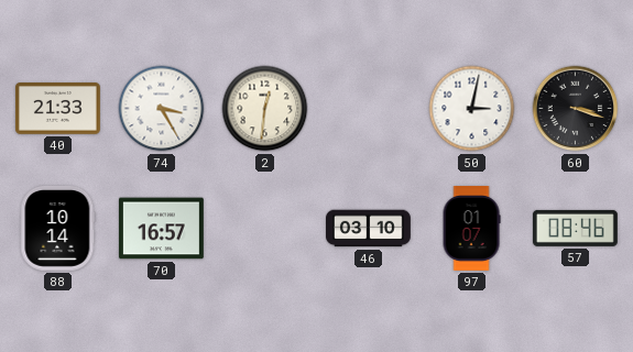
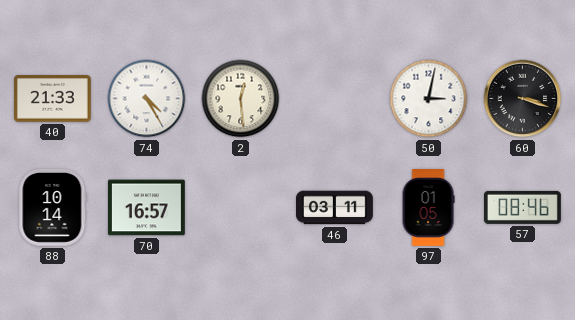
74: 3:25 -> 4:25
2: 12:31 -> 12:29
46: 03:10 -> 03:11
97: 01:07 -> 01:05
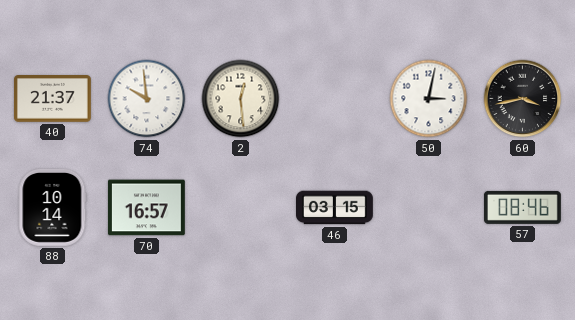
40: 21:33 -> 21:37
74: 4:25 -> 9:59
60: 3:18 -> 3:43
46: 03:11 -> 03:15
97: 01:05 -> none
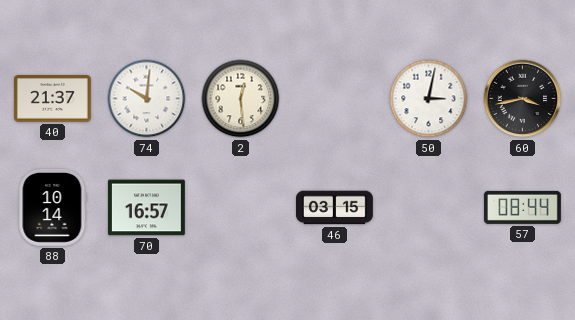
74: 9:59 -> 10:01
57: 08:46 -> 08:44
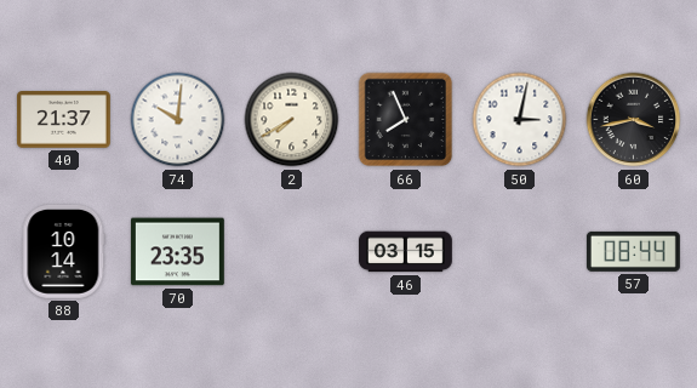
2: 12:29 -> 7:40
66: none -> 7:56
70: 16:57 -> 23:35
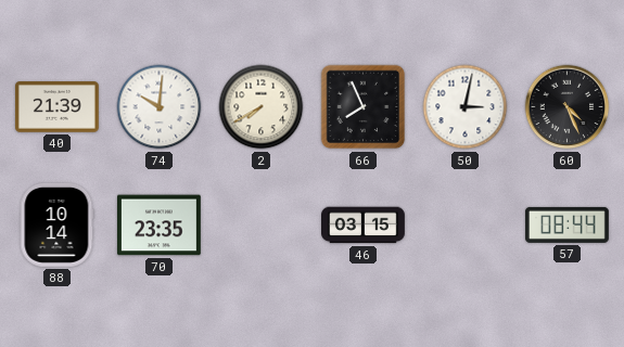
40: 21:37 -> 21:39
60: 3:43 -> 4:26
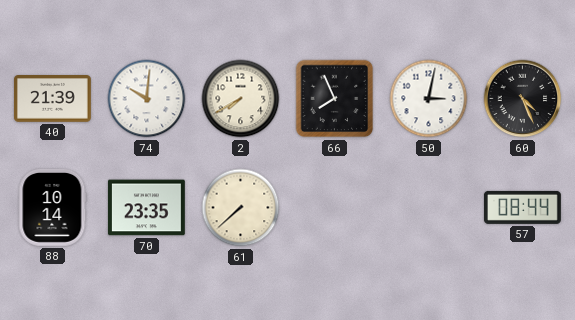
61: none -> 7:38
46: 03:15 -> none
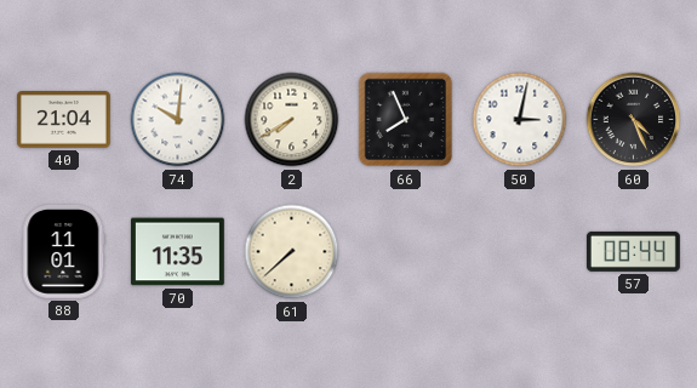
40: 21:39 -> 21:04
88: 10:14 -> 11:01
70: 23:35 -> 11:35
